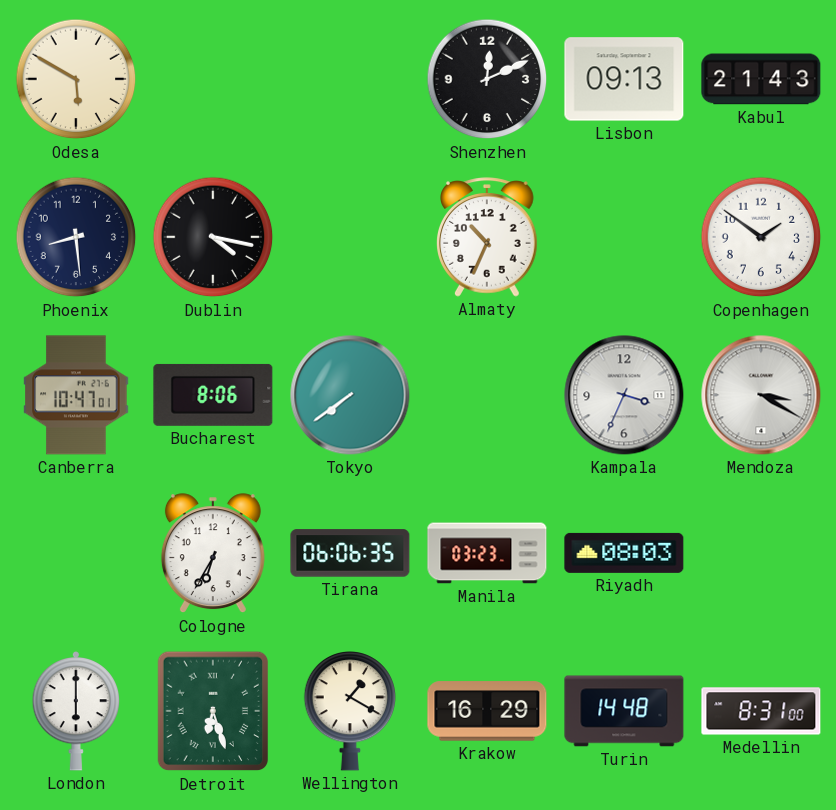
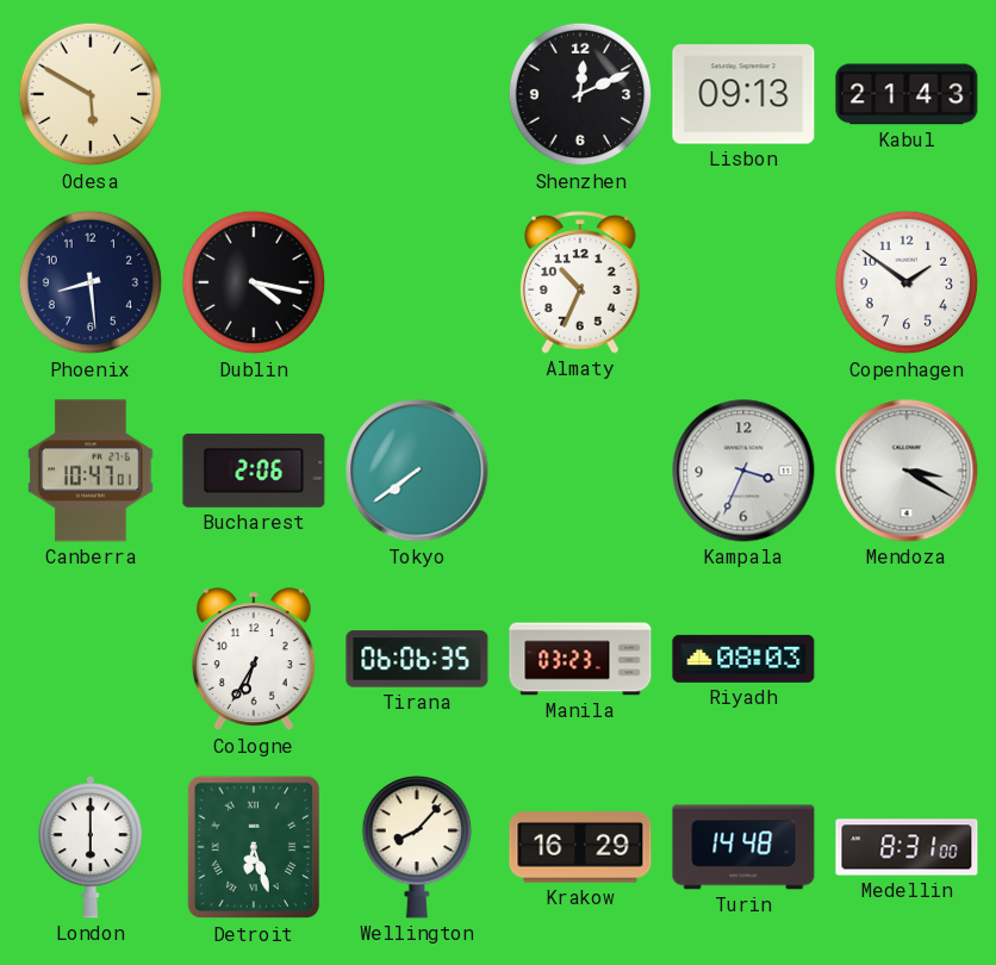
Bucharest: 8:06 -> 2:06
Wellington: 1:20 -> 8:07
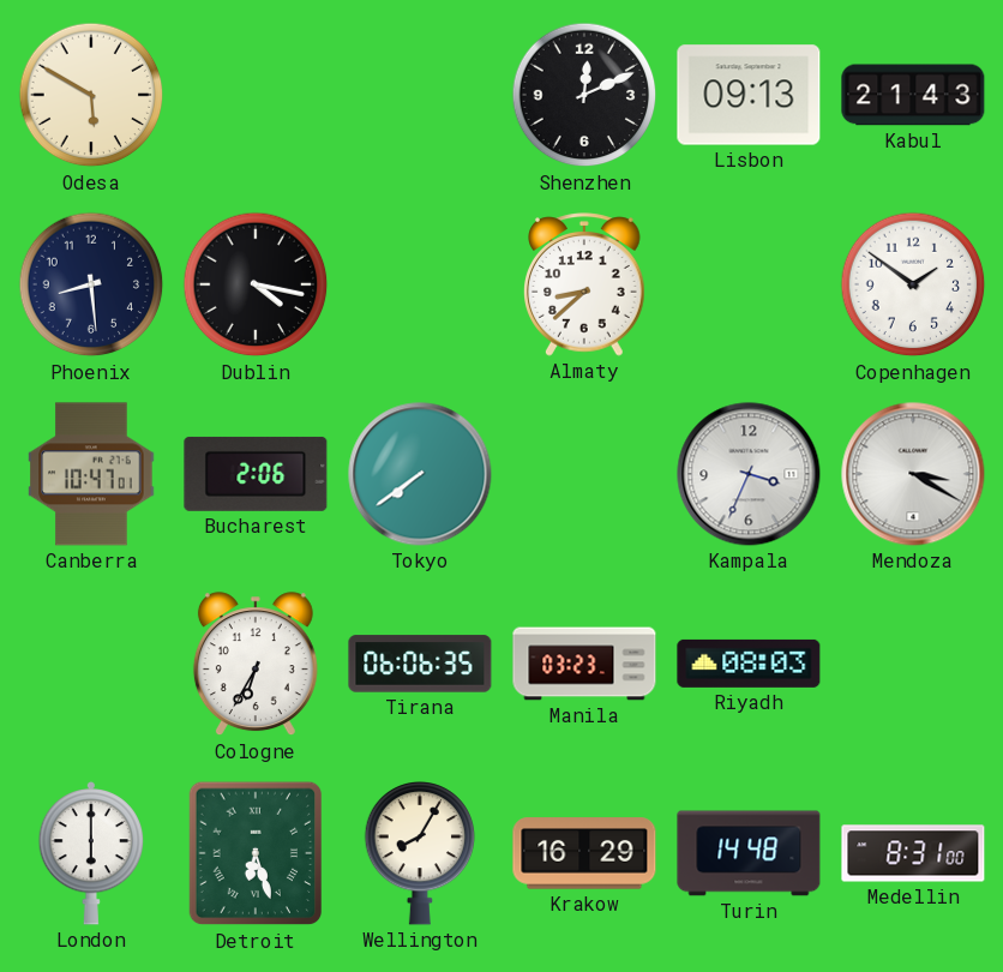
Almaty: 10:34 -> 8:38
Wellington: 8:07 -> 8:05
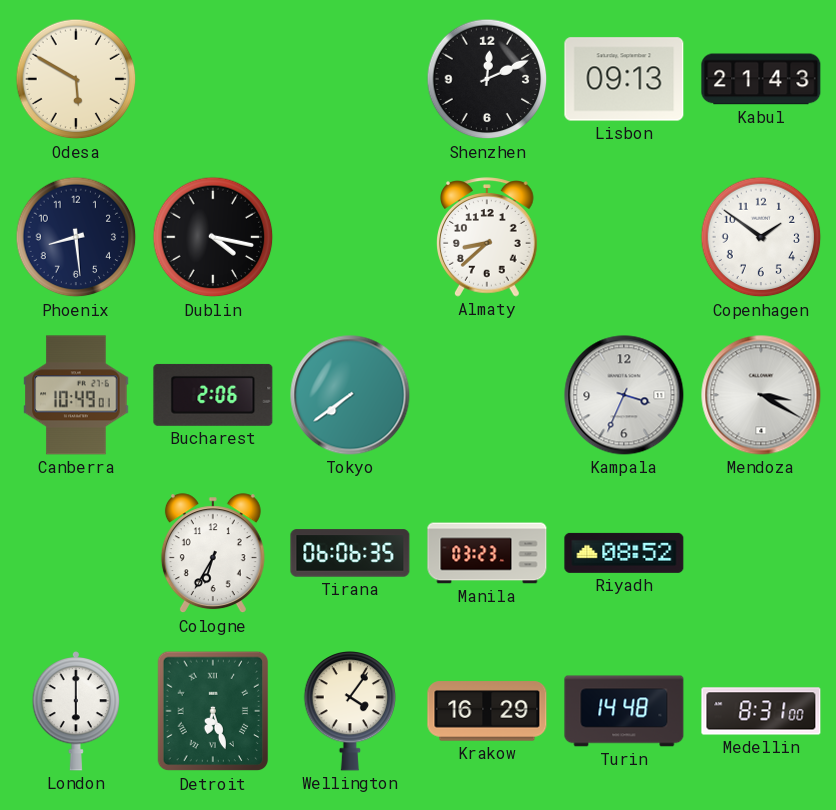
Canberra: 10:47 -> 10:49
Riyadh: 08:03 -> 08:52
Wellington: 8:05 -> 4:06
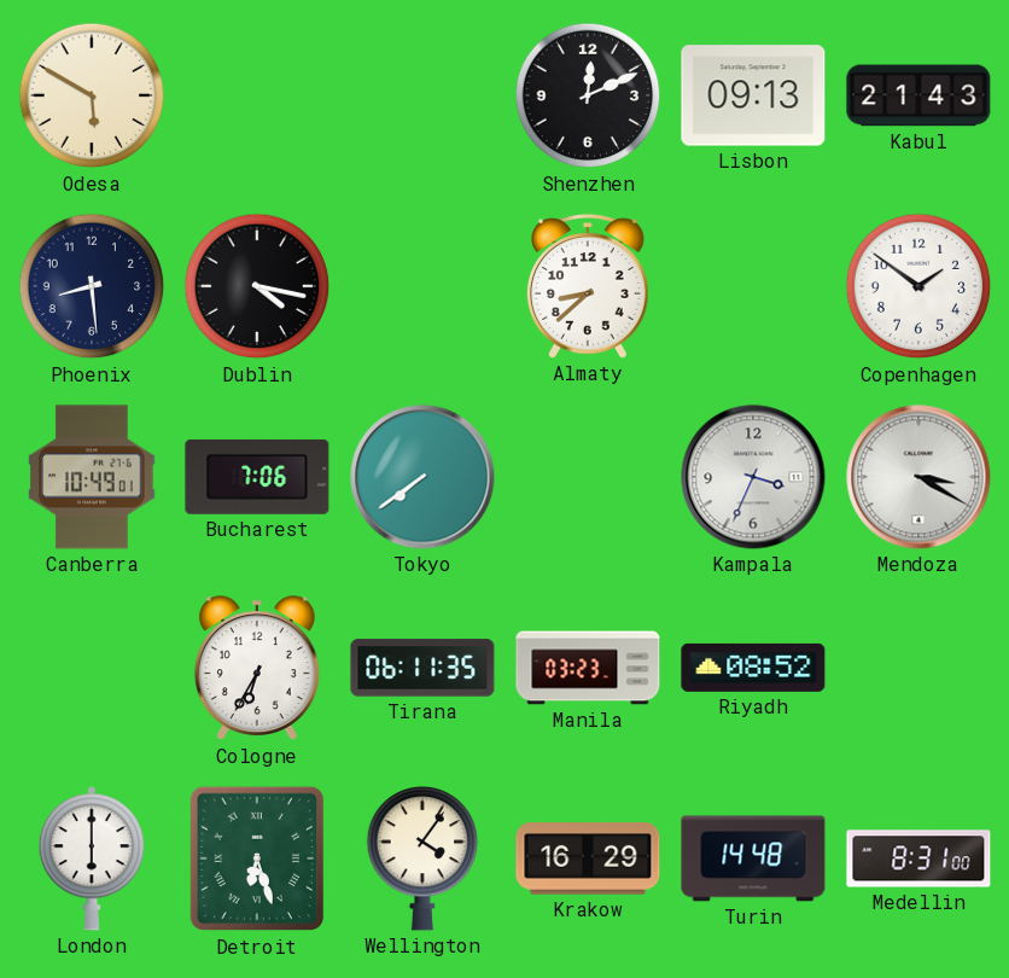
Bucharest: 2:06 -> 7:06
Tirana: 06:06 -> 06:11
